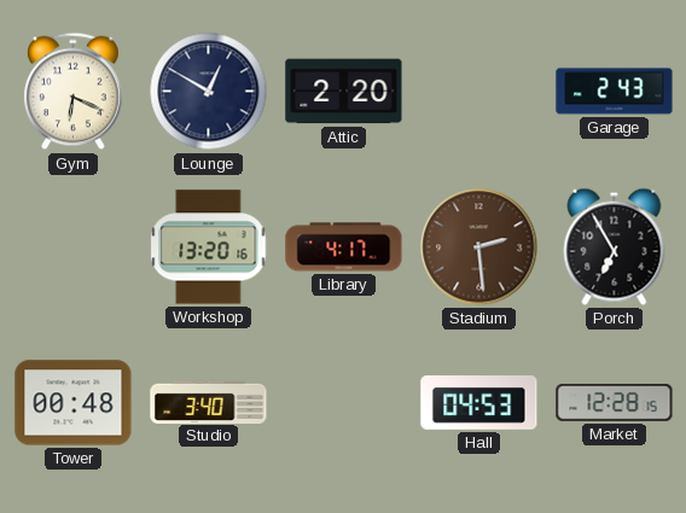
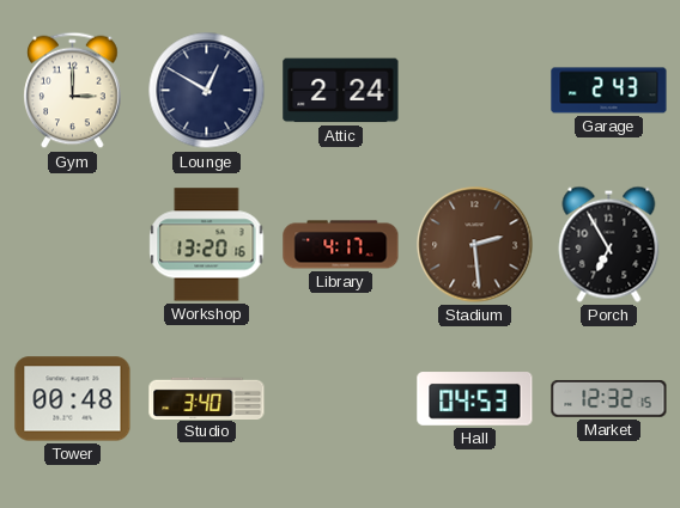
Gym: 6:19 -> 3:00
Attic: 2:20 -> 2:24
Market: 12:28 -> 12:32
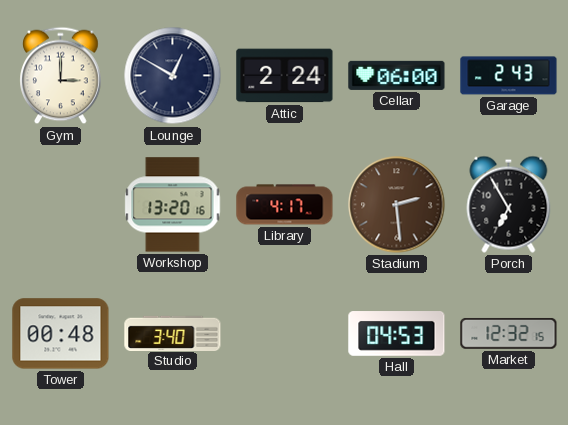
Cellar: none -> 06:00
